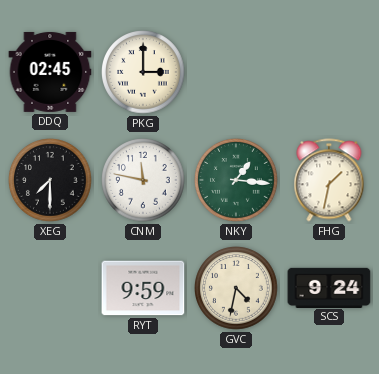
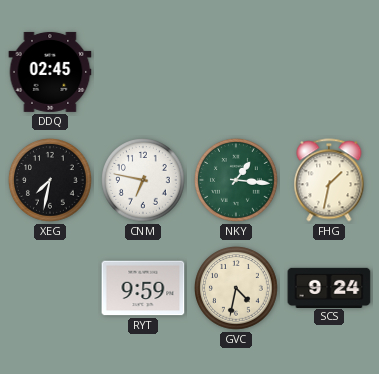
PKG: 3:00 -> none
XEG: 7:30 -> 7:32
CNM: 11:47 -> 6:47
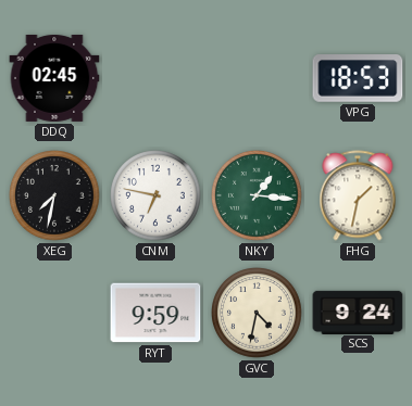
VPG: none -> 18:53
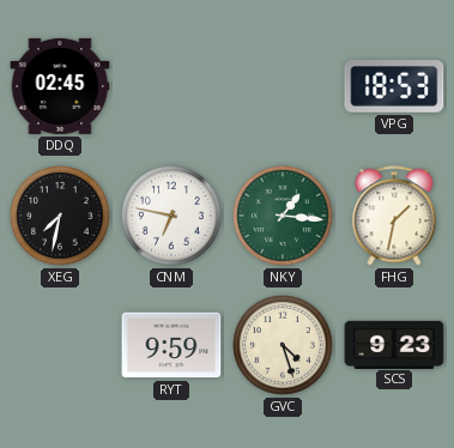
GVC: 4:32 -> 4:27
SCS: 9:24 -> 9:23
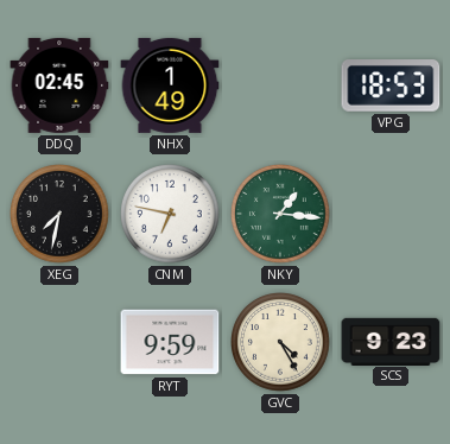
NHX: none -> 1:49
FHG: 1:32 -> none
GVC: 4:27 -> 4:25
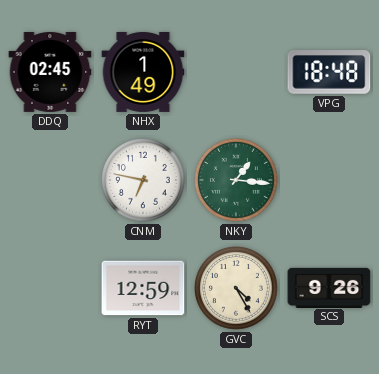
VPG: 18:53 -> 18:48
XEG: 7:32 -> none
RYT: 9:59 -> 12:59
SCS: 9:23 -> 9:26
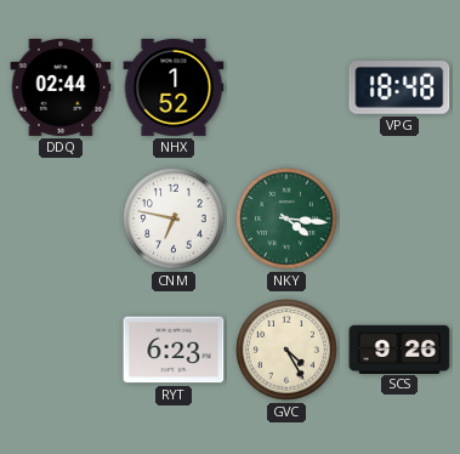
DDQ: 02:45 -> 02:44
NHX: 1:49 -> 1:52
NKY: 1:16 -> 4:16
RYT: 12:59 -> 6:23
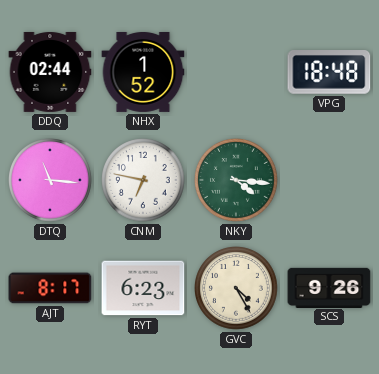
DTQ: none -> 11:16
AJT: none -> 8:17
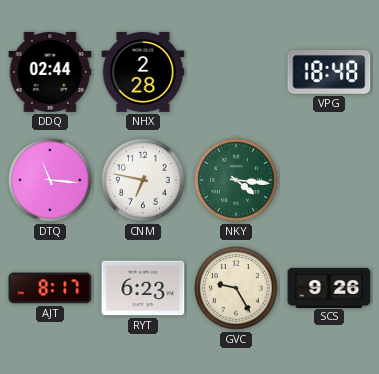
NHX: 1:52 -> 2:28
GVC: 4:25 -> 9:25
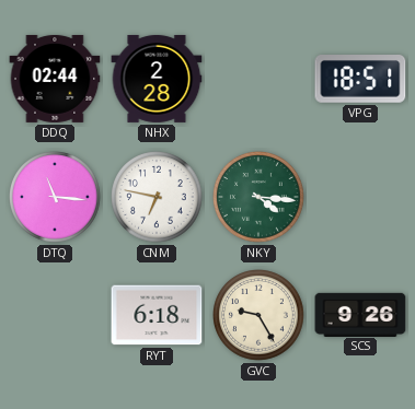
VPG: 18:48 -> 18:51
AJT: 8:17 -> none
RYT: 6:23 -> 6:18
